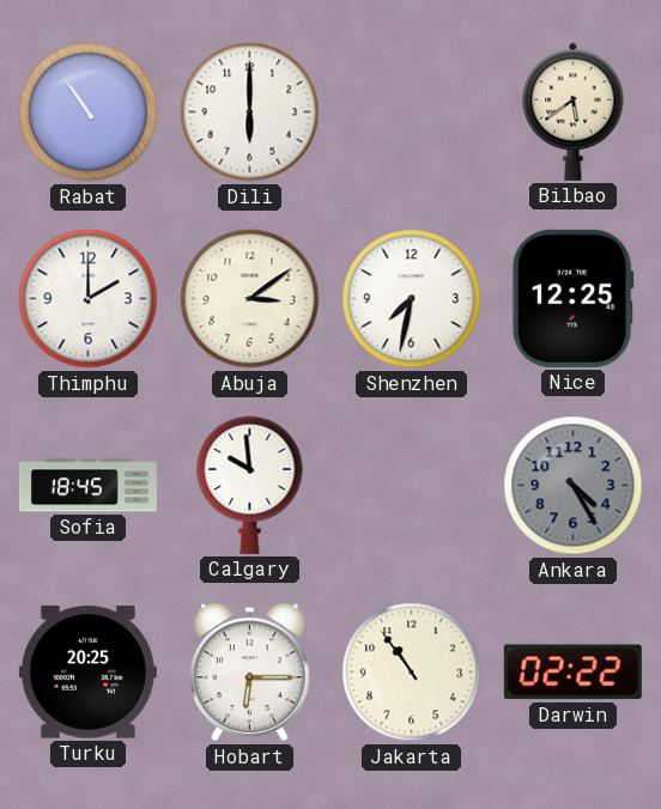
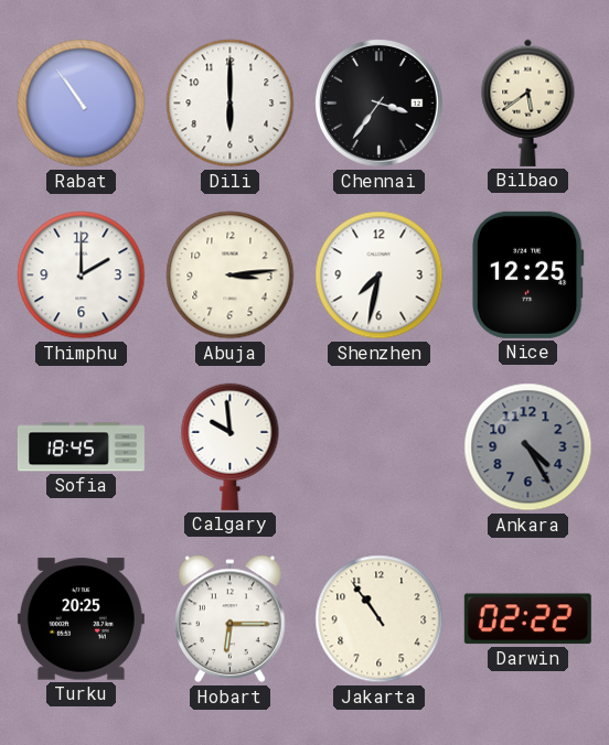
Chennai: none -> 3:36
Abuja: 3:09 -> 3:14
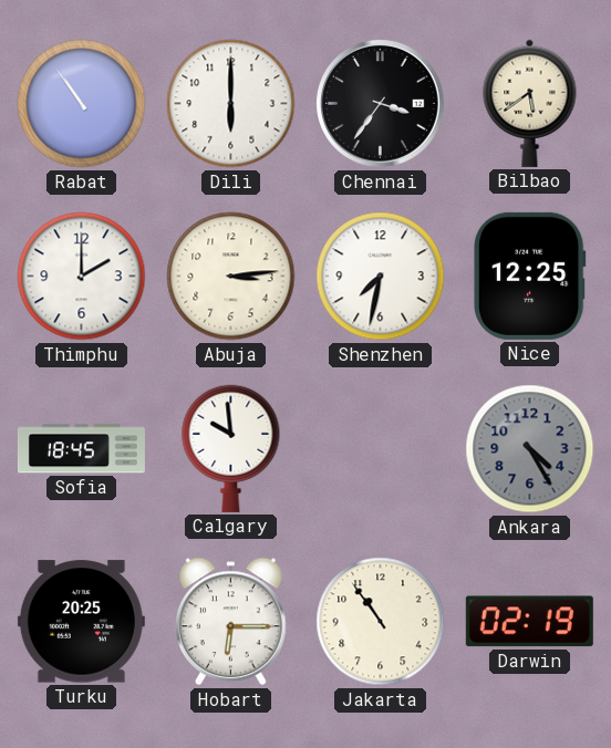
Darwin: 02:22 -> 02:19
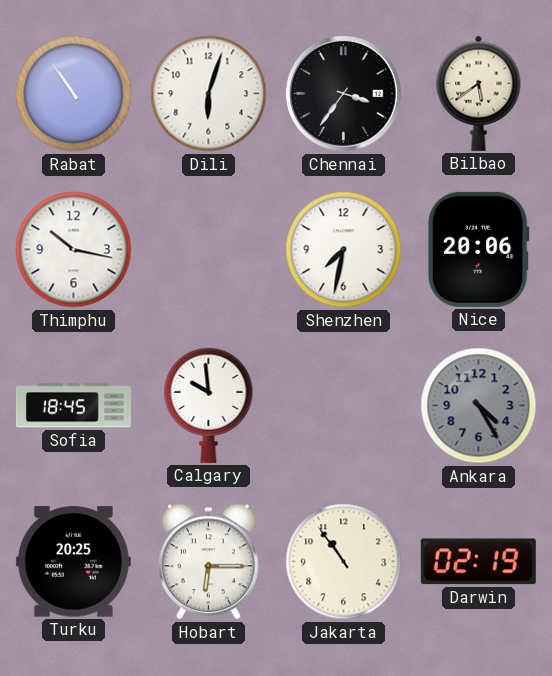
Dili: 6:00 -> 6:03
Thimphu: 2:00 -> 10:17
Abuja: 3:14 -> none
Nice: 12:25 -> 20:06
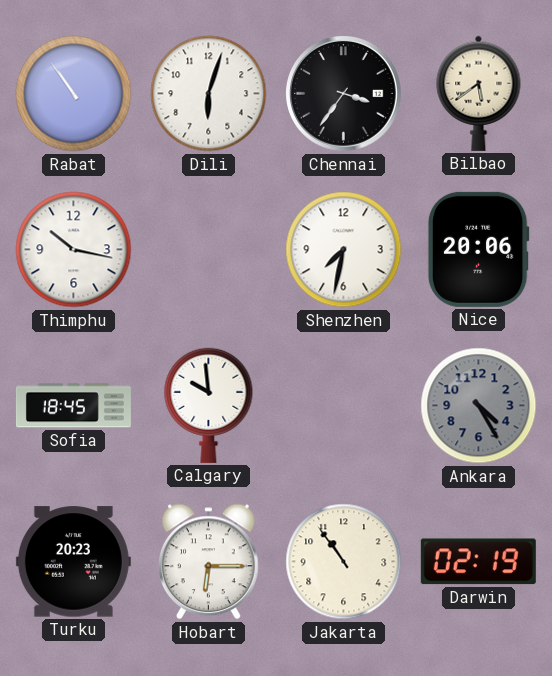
Turku: 20:25 -> 20:23
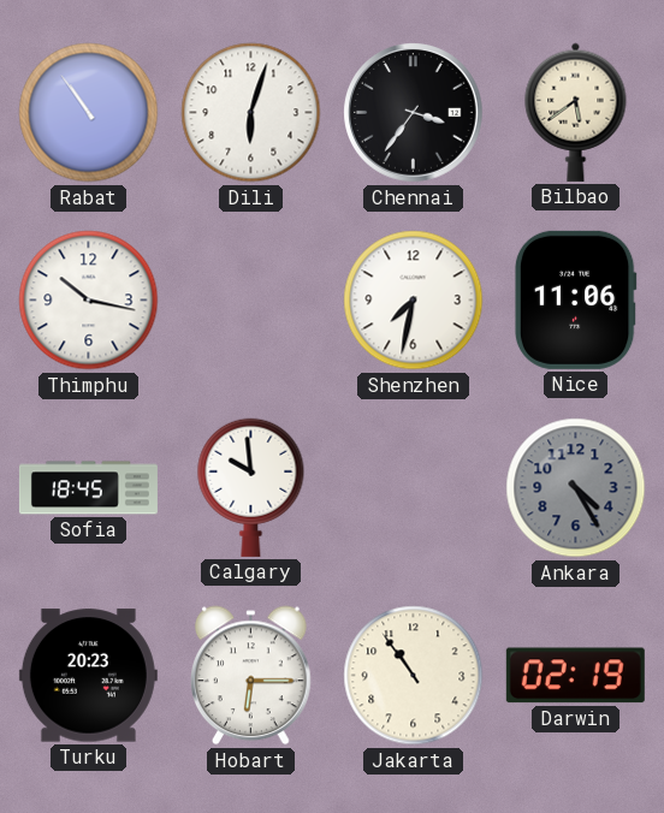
Nice: 20:06 -> 11:06
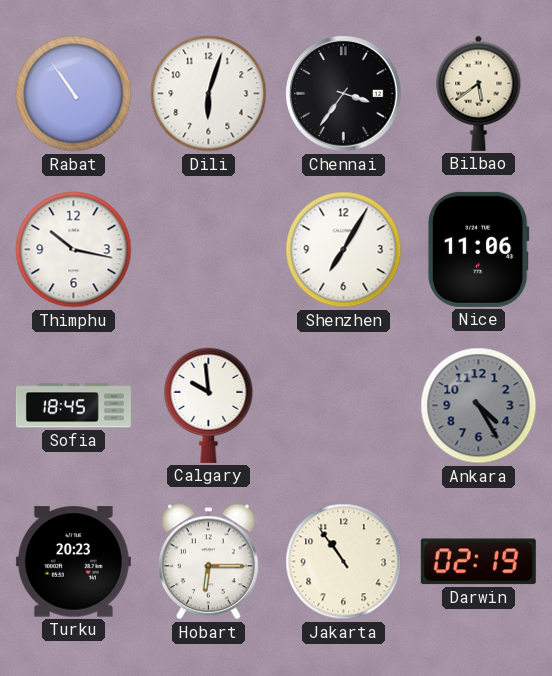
Shenzhen: 7:32 -> 7:05
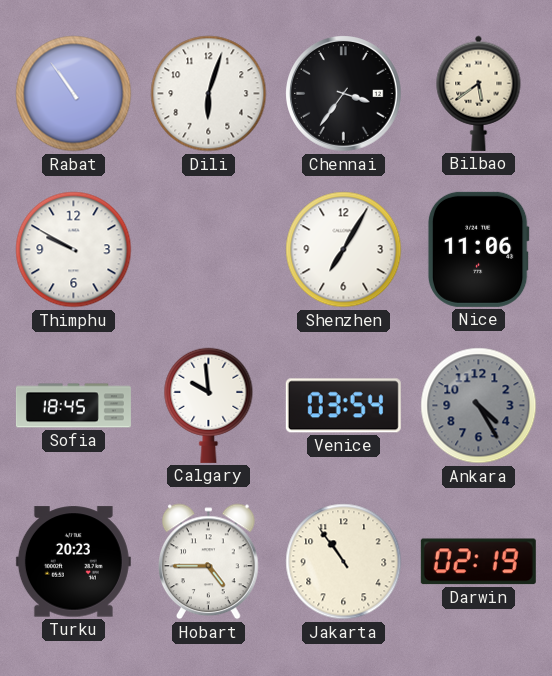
Thimphu: 10:17 -> 9:50
Venice: none -> 03:54
Hobart: 6:15 -> 4:45
